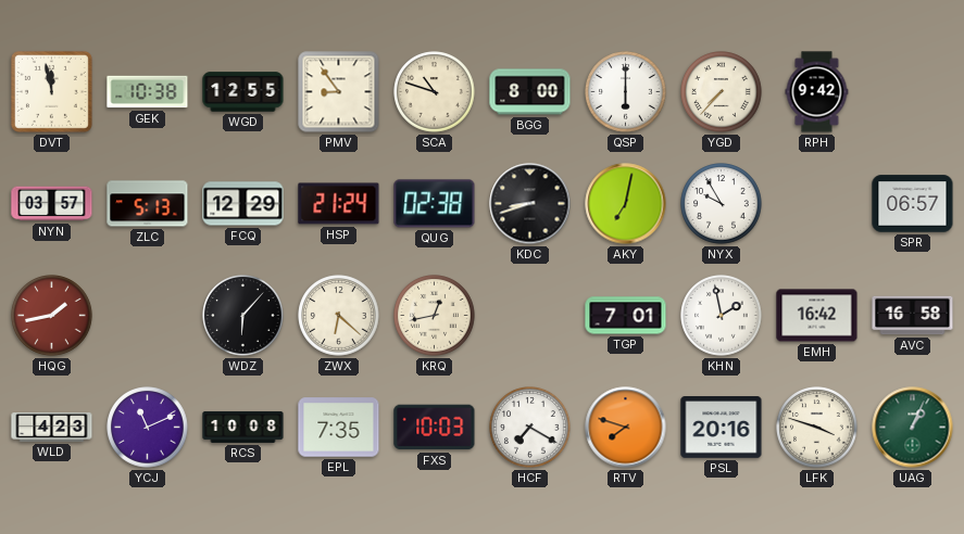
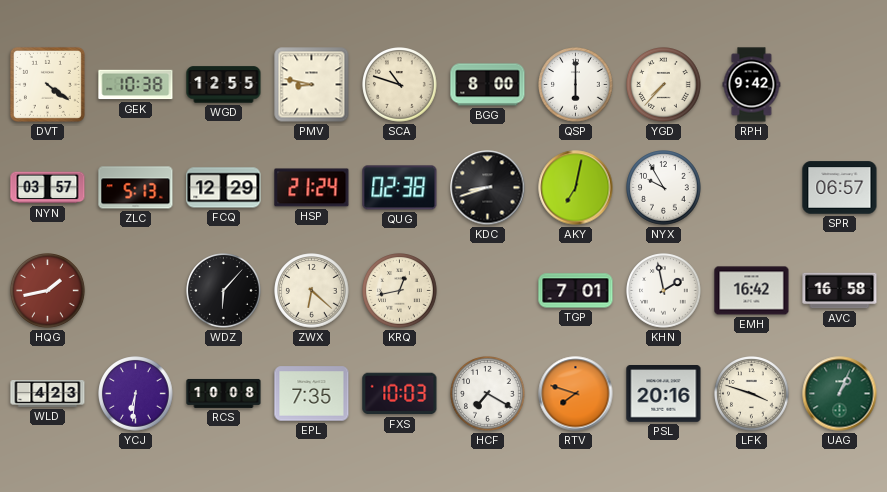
DVT: 11:58 -> 4:21
PMV: 8:54 -> 8:47
YCJ: 11:11 -> 6:31
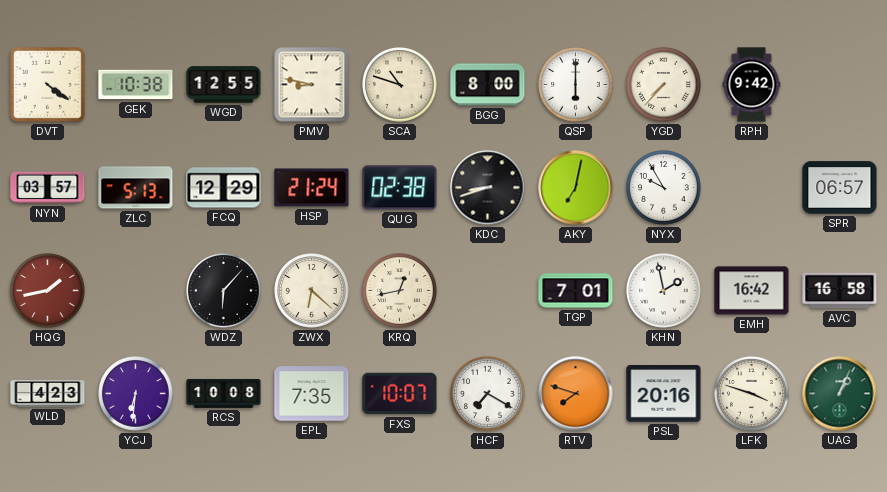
FXS: 10:03 -> 10:07
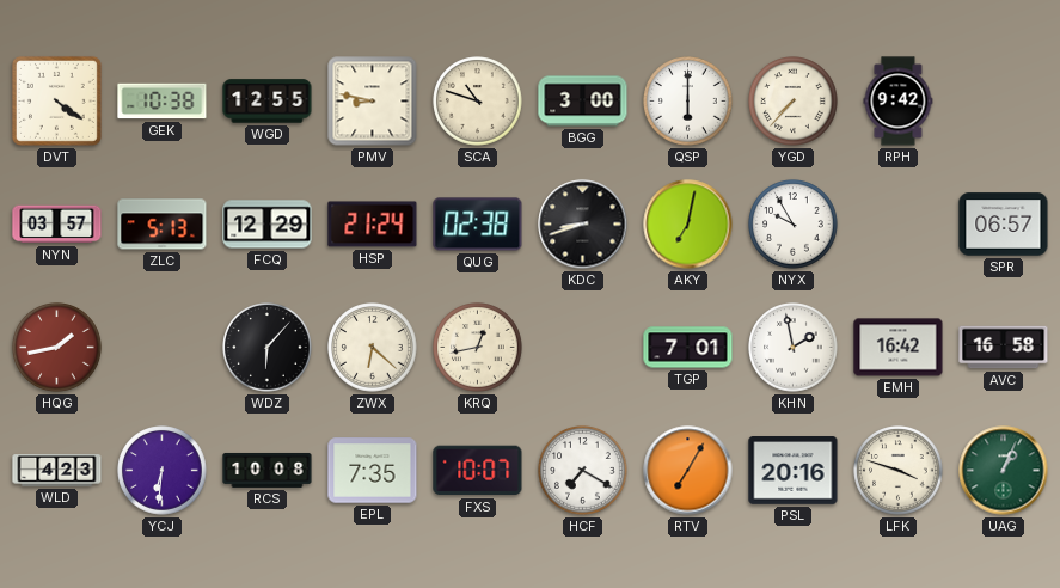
BGG: 8:00 -> 3:00
RTV: 7:48 -> 7:05
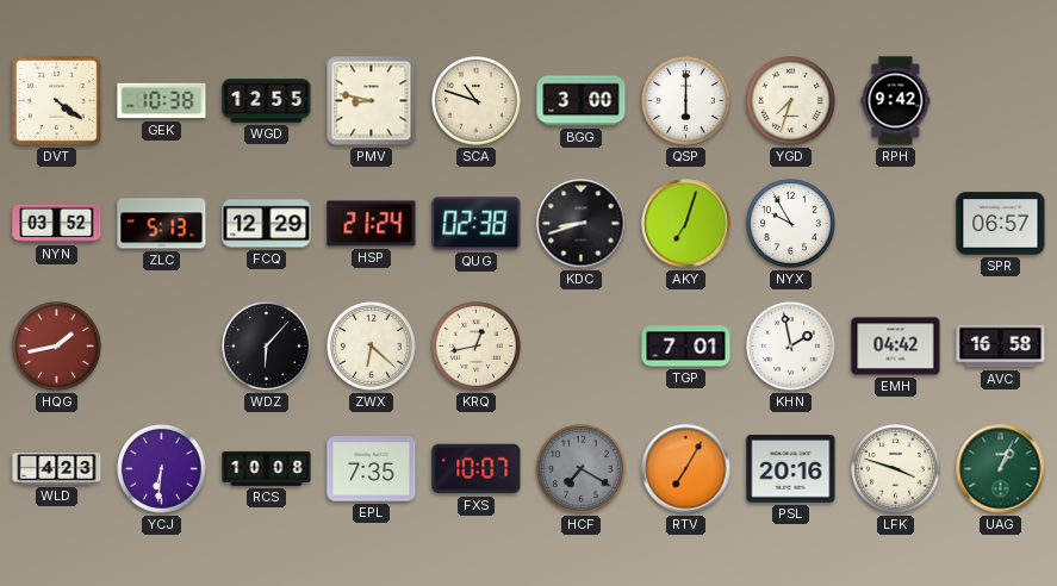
YGD: 7:37 -> 7:33
NYN: 03:57 -> 03:52
AKY: 7:02 -> 7:03
EMH: 16:42 -> 04:42
HCF dial: white -> grey
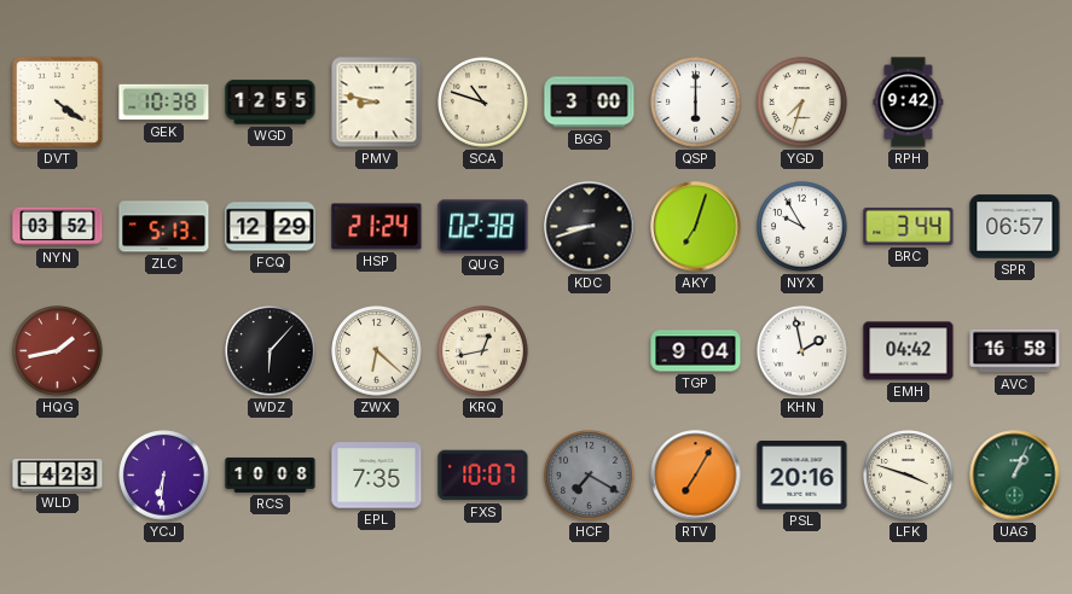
BRC: none -> 3:44
TGP: 7:01 -> 9:04
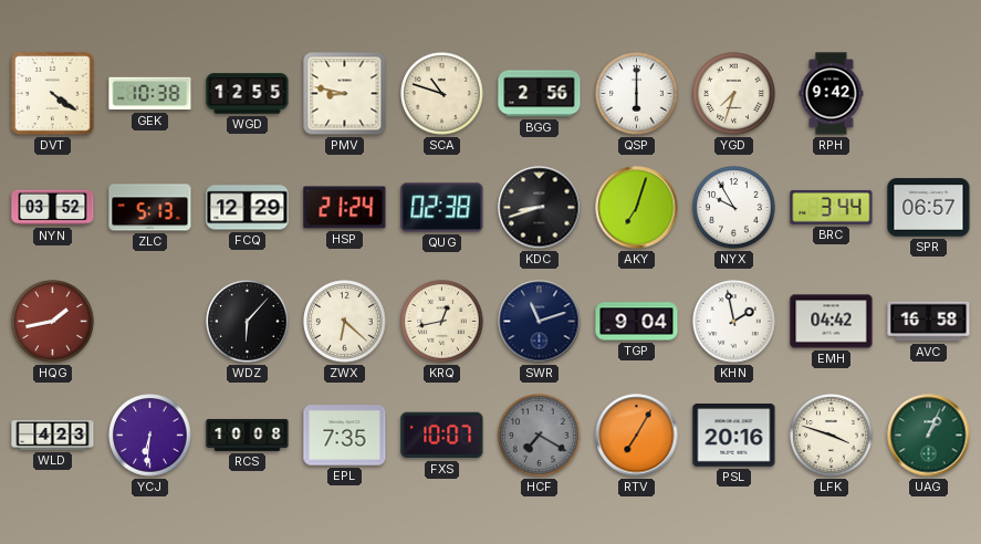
BGG: 3:00 -> 2:56
SWR: none -> 11:12
